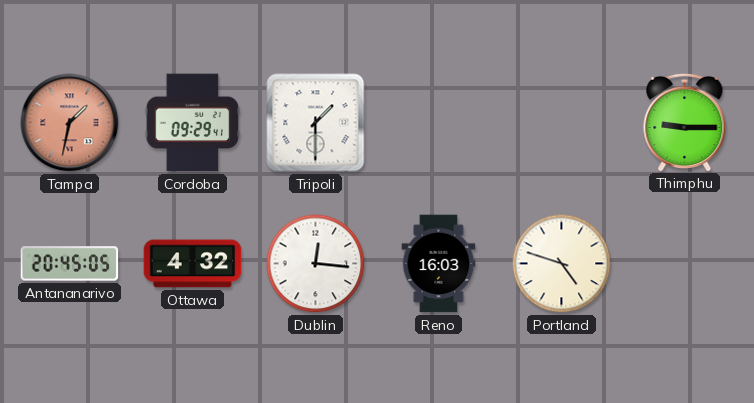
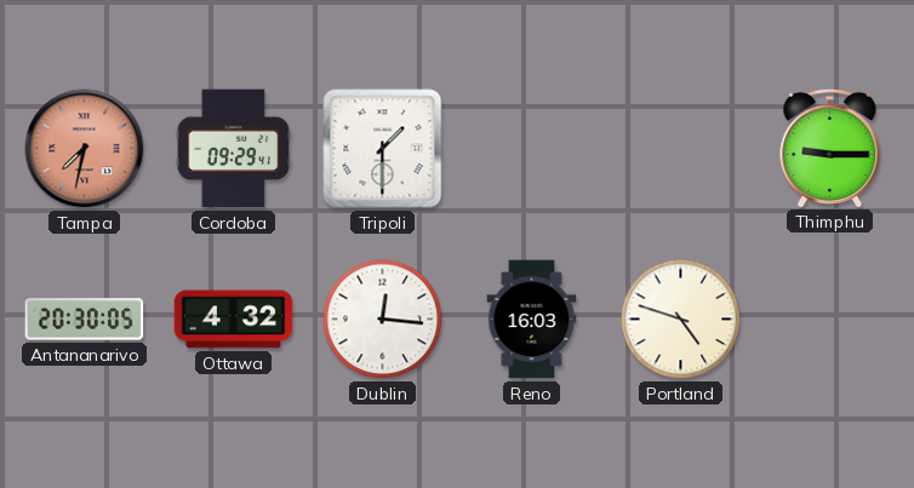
Tampa: 1:32 -> 7:32
Antananarivo: 20:45 -> 20:30
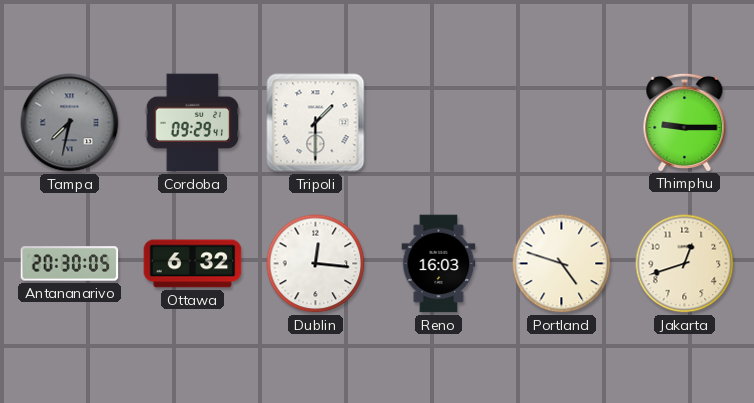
Tampa dial: salmon -> grey
Ottawa: 4:32 -> 6:32
Jakarta: none -> 12:42
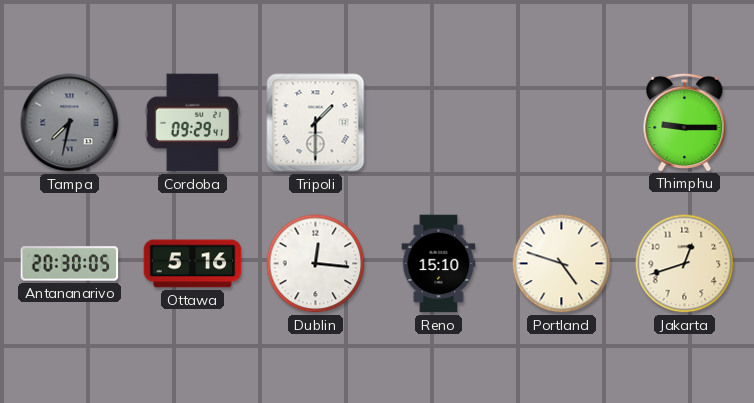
Ottawa: 6:32 -> 5:16
Reno: 16:03 -> 15:10
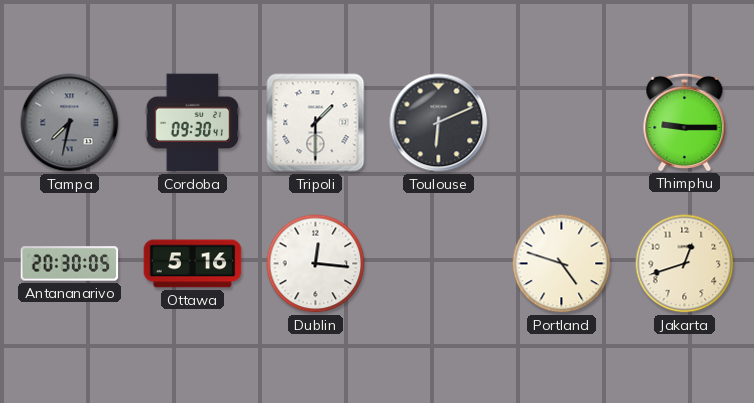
Cordoba: 09:29 -> 09:30
Toulouse: none -> 6:11
Reno: 15:10 -> none
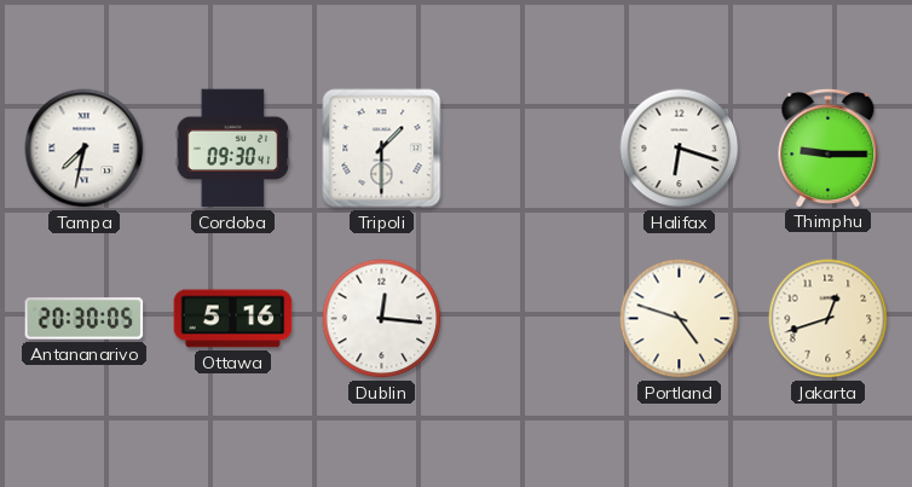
Tampa dial: grey -> white
Toulouse: 6:11 -> none
Halifax: none -> 6:18
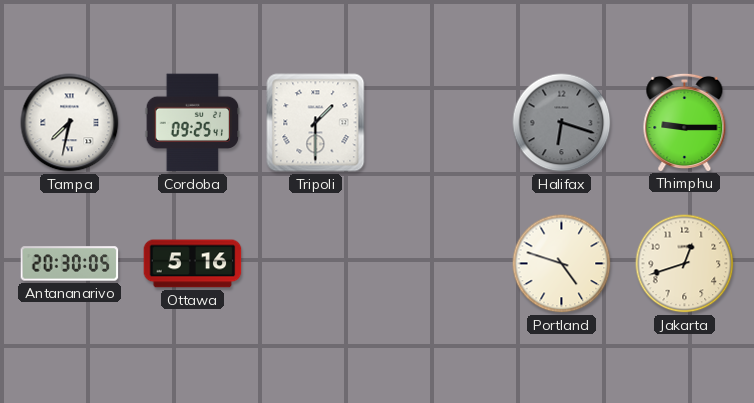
Cordoba: 09:30 -> 09:25
Halifax dial: white -> grey
Dublin: 12:16 -> none
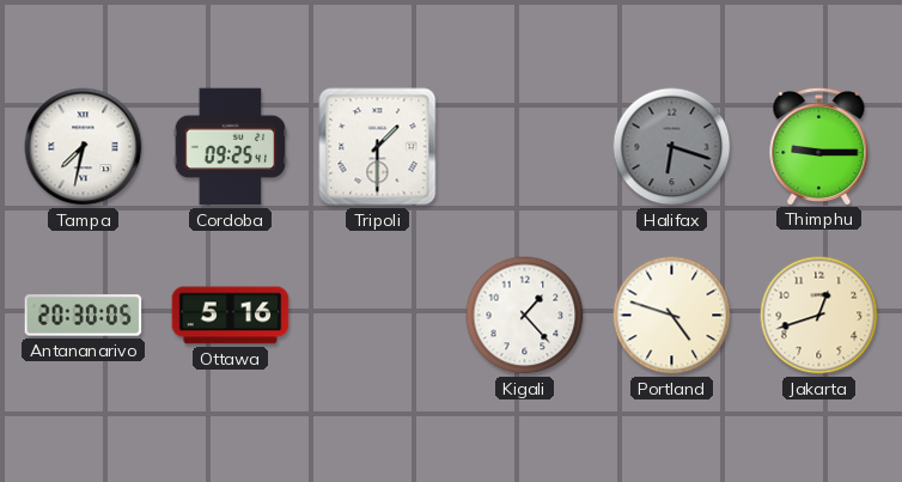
Kigali: none -> 1:23
